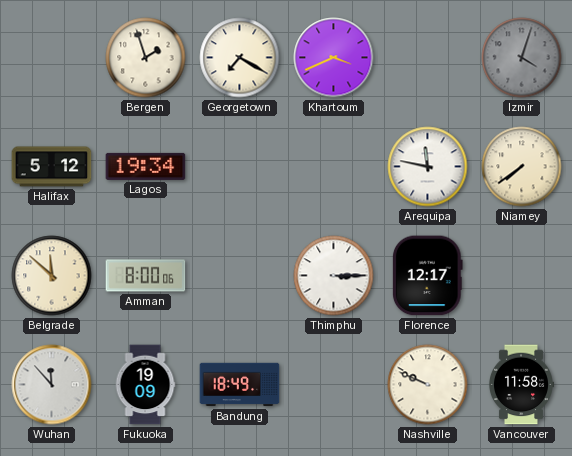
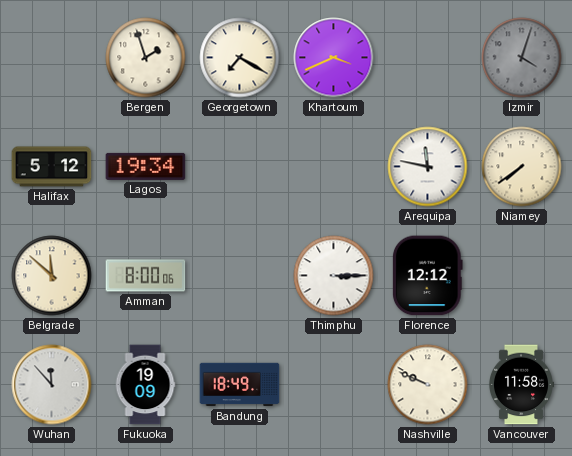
Florence: 12:17 -> 12:12
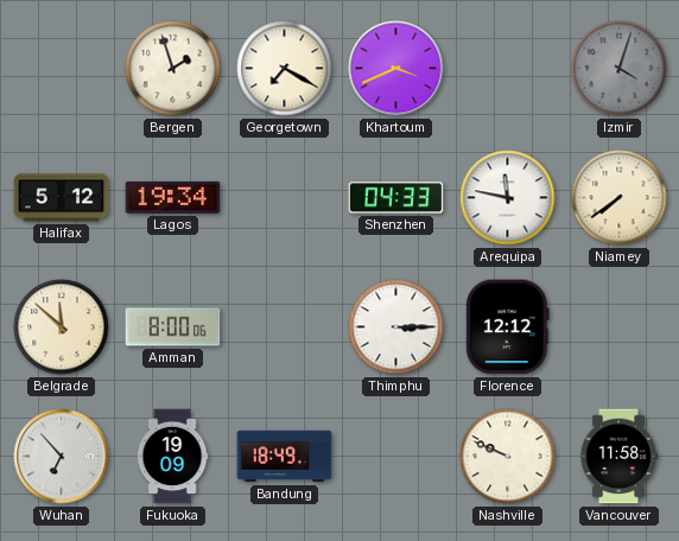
Shenzhen: none -> 04:33
Wuhan: 11:53 -> 6:53
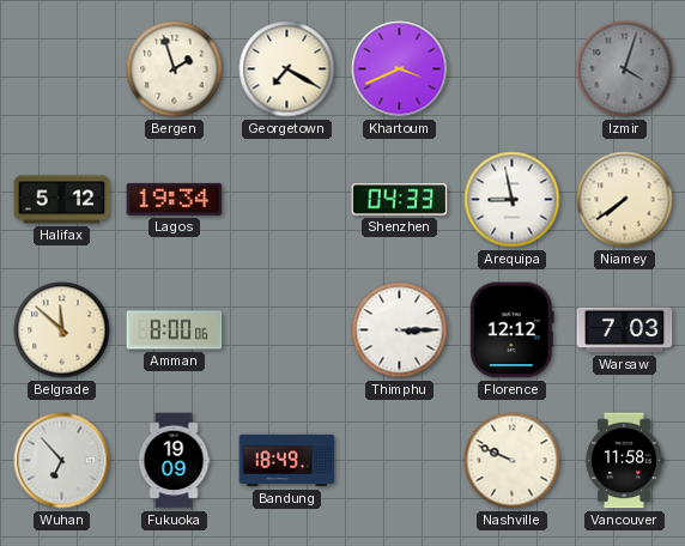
Arequipa: 11:47 -> 8:58
Warsaw: none -> 7:03
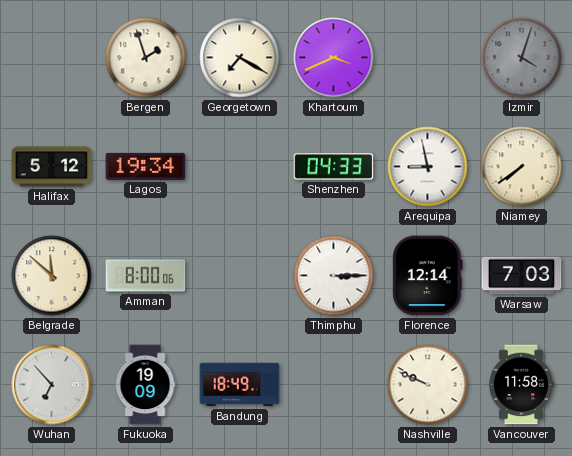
Florence: 12:12 -> 12:14
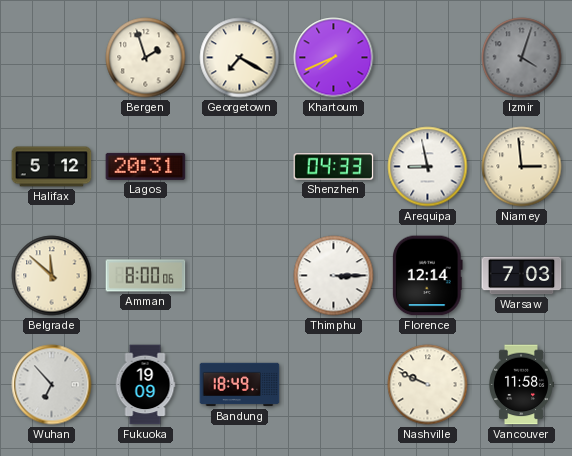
Khartoum: 3:41 -> 7:41
Lagos: 19:34 -> 20:31
Niamey: 7:39 -> 2:59
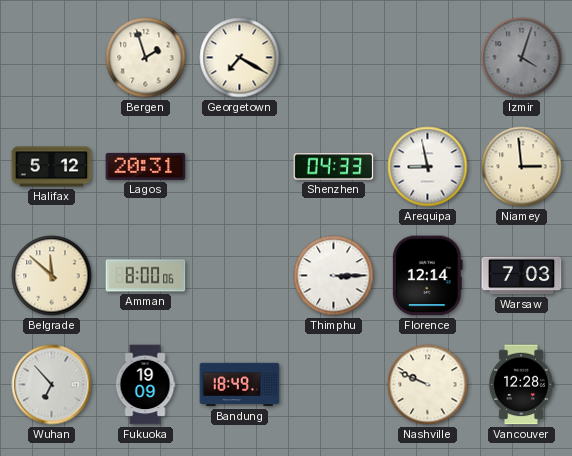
Khartoum: 7:41 -> none
Vancouver: 11:58 -> 12:28
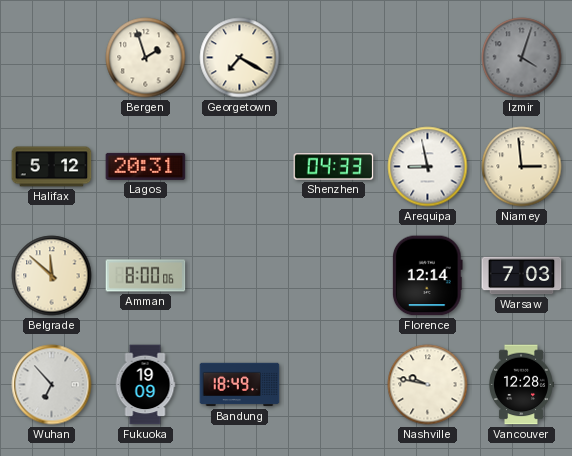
Thimphu: 3:15 -> none
Nashville: 9:49 -> 9:47
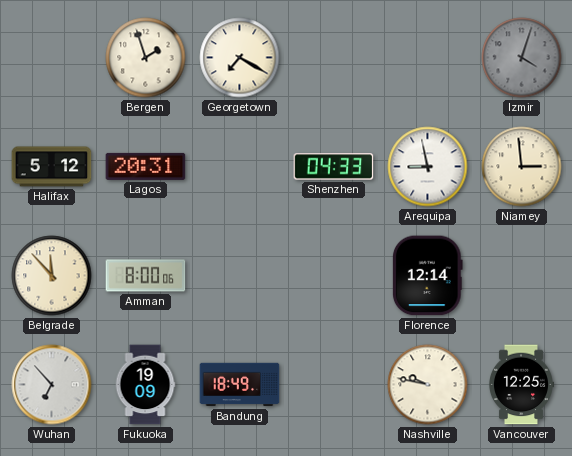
Belgrade: 11:52 -> 11:53
Warsaw: 7:03 -> none
Vancouver: 12:28 -> 12:25
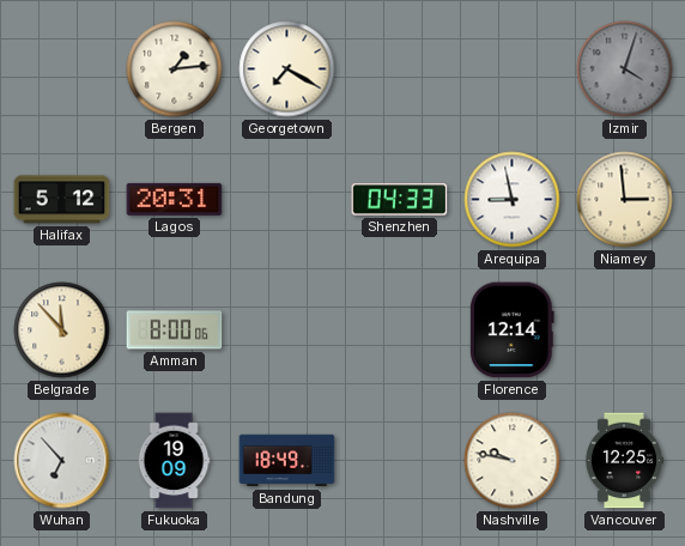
Bergen: 1:57 -> 1:14
